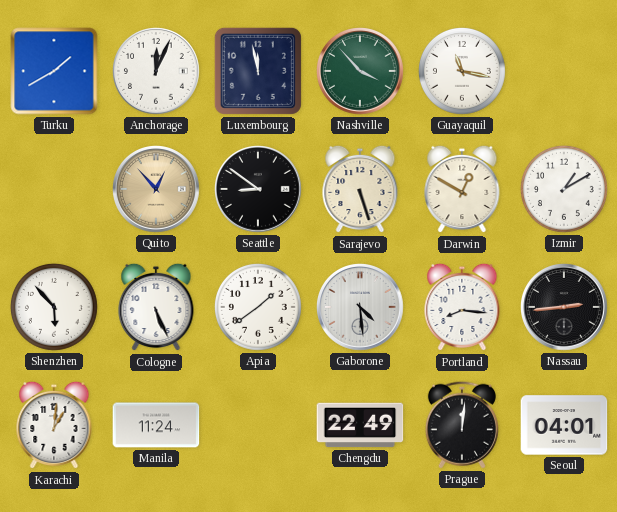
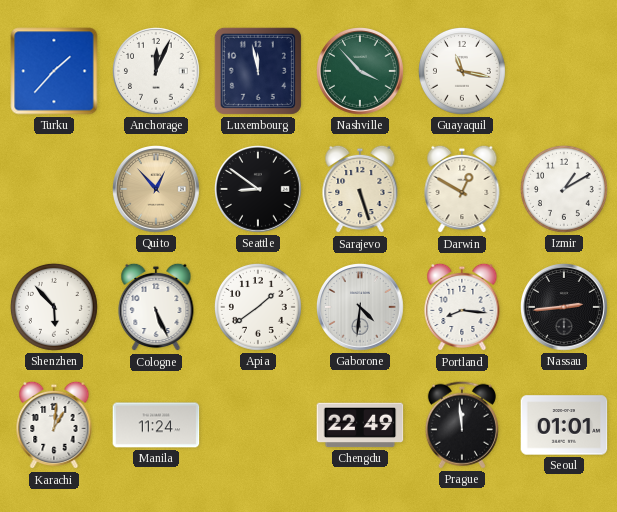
Turku: 1:40 -> 1:37
Gaborone: 4:29 -> 4:31
Prague: 12:01 -> 11:59
Seoul: 04:01 -> 01:01
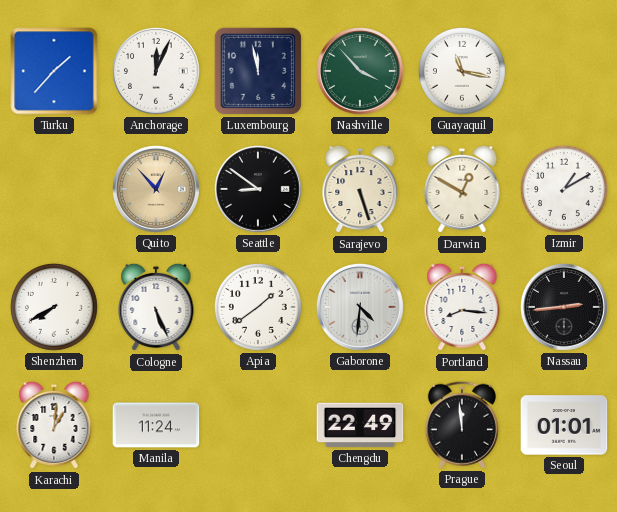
Shenzhen: 5:53 -> 7:40
